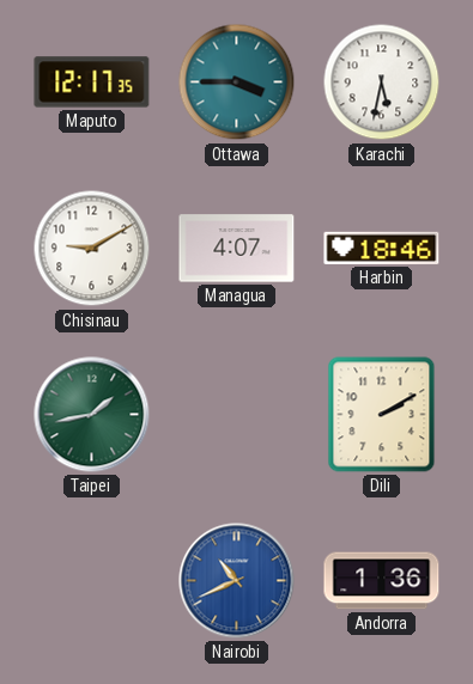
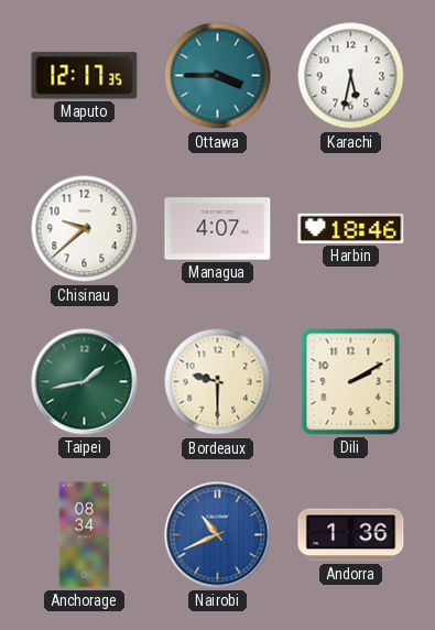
Chisinau: 9:10 -> 9:38
Bordeaux: none -> 9:30
Anchorage: none -> 08:34
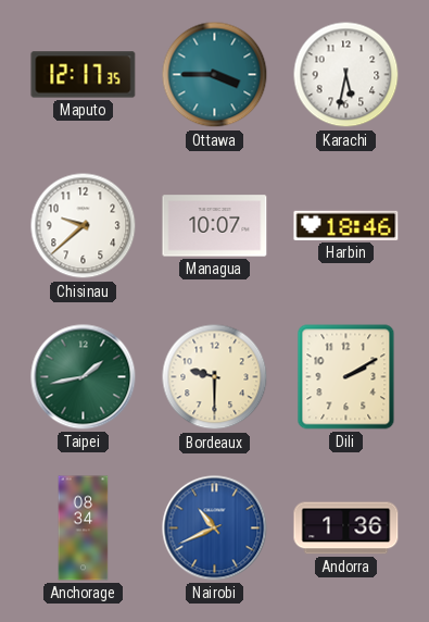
Managua: 4:07 -> 10:07
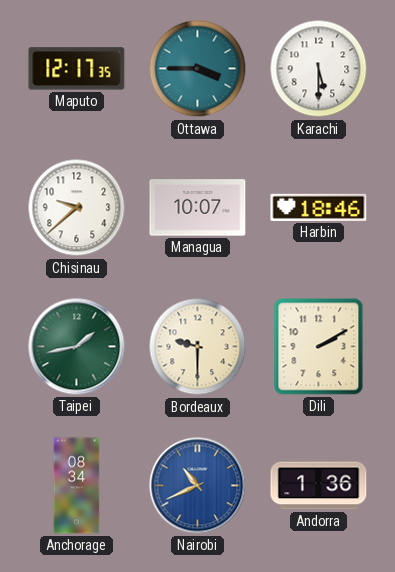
Karachi: 5:32 -> 5:30
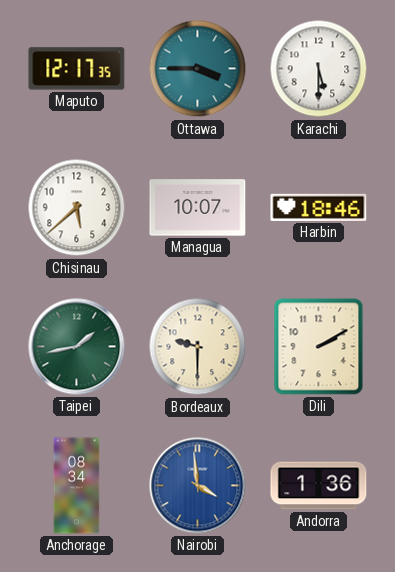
Chisinau: 9:38 -> 5:38
Nairobi: 10:41 -> 3:59
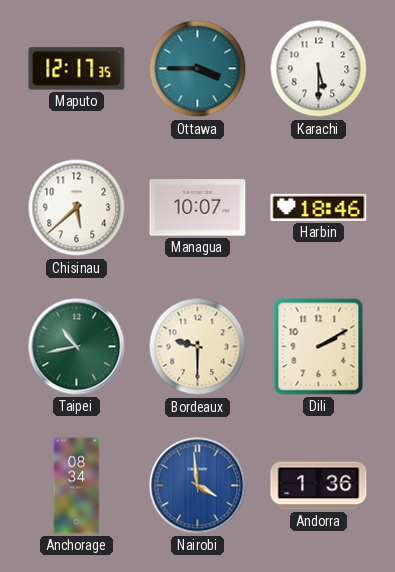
Taipei: 1:43 -> 10:43
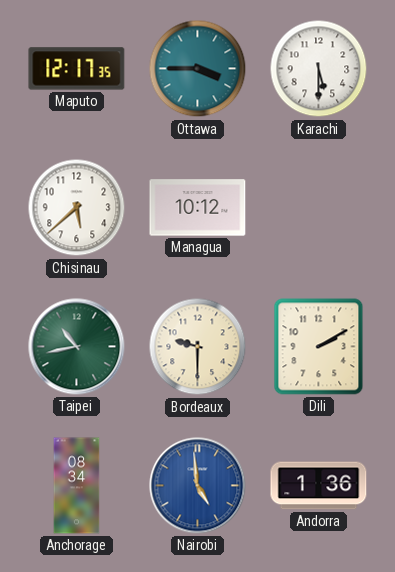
Managua: 10:07 -> 10:12
Harbin: 18:46 -> none
Nairobi: 3:59 -> 4:59
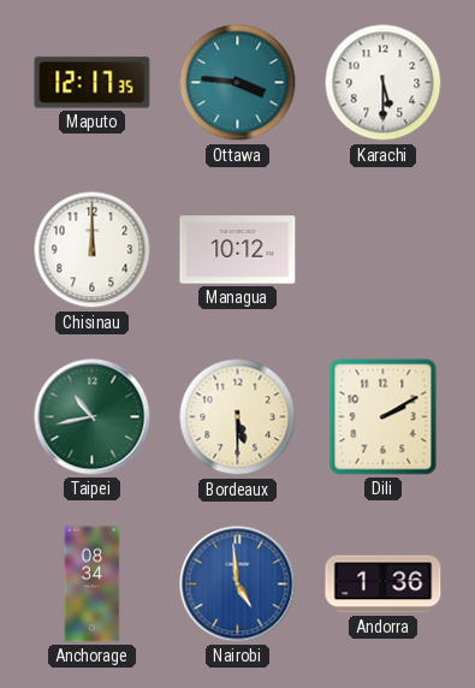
Ottawa: 3:45 -> 3:46
Chisinau: 5:38 -> 12:00
Bordeaux: 9:30 -> 5:30
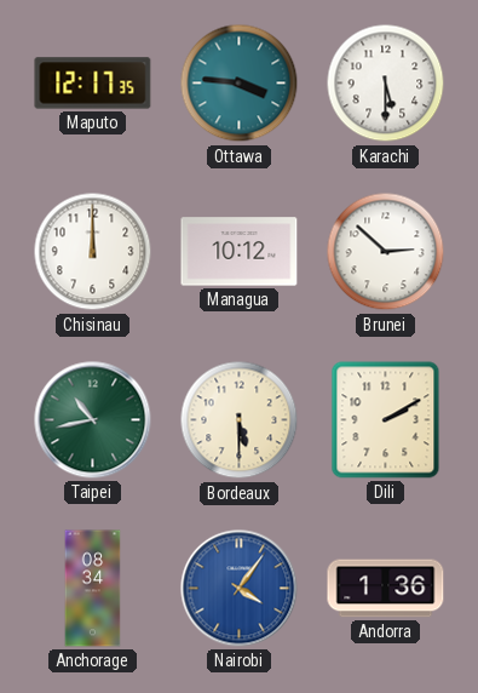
Brunei: none -> 2:52
Nairobi: 4:59 -> 4:06
